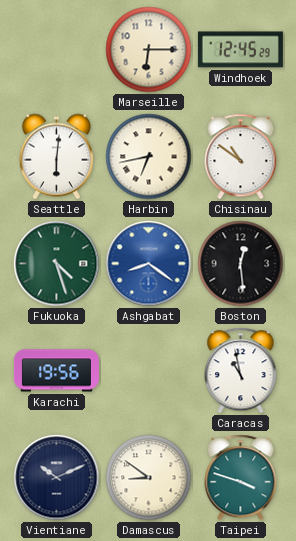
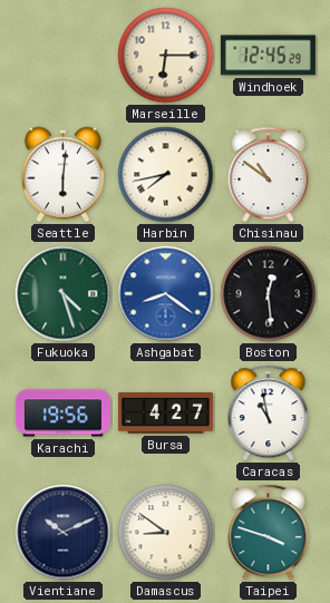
Harbin: 6:43 -> 7:43
Bursa: none -> 4:27
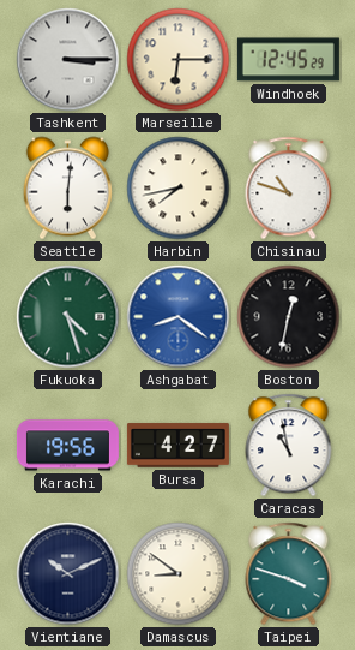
Tashkent: none -> 3:15
Chisinau: 10:51 -> 10:48
Boston: 12:29 -> 12:32
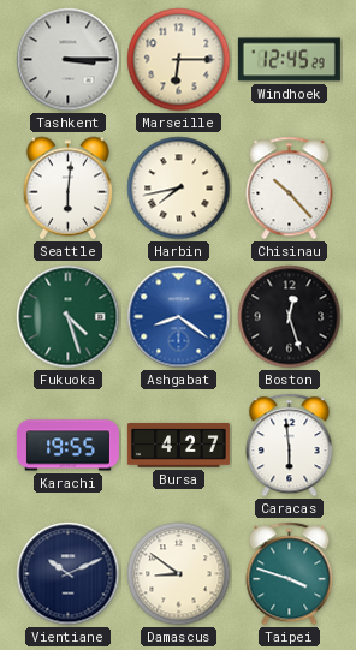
Chisinau: 10:48 -> 10:23
Boston: 12:32 -> 12:27
Karachi: 19:56 -> 19:55
Caracas: 10:58 -> 5:59
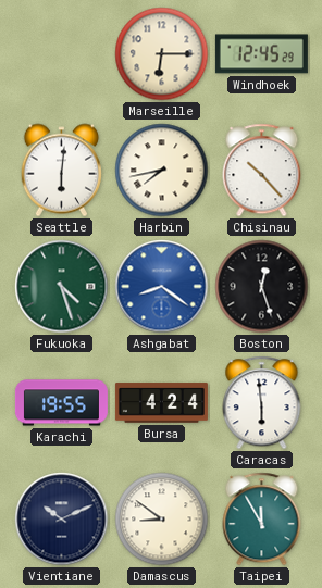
Tashkent: 3:15 -> none
Bursa: 4:27 -> 4:24
Taipei: 3:48 -> 11:55
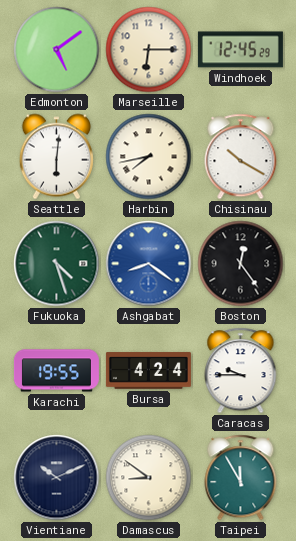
Edmonton: none -> 5:09
Chisinau: 10:23 -> 10:20
Boston: 12:27 -> 12:24
Caracas: 5:59 -> 9:45
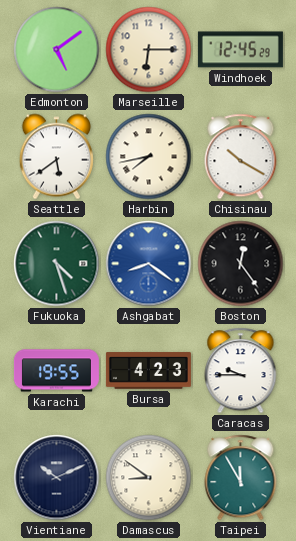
Seattle: 6:01 -> 5:39
Bursa: 4:24 -> 4:23
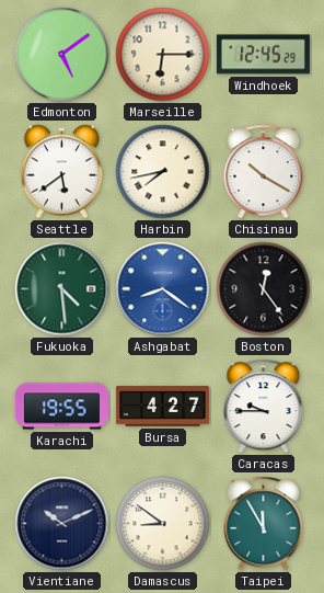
Fukuoka: 4:27 -> 4:29
Bursa: 4:23 -> 4:27
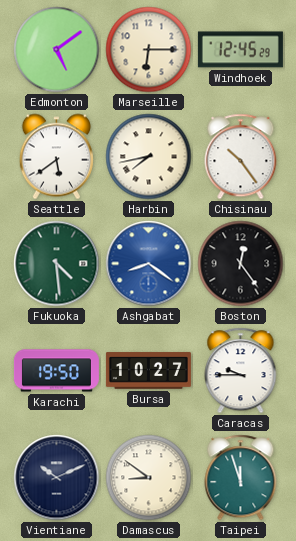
Chisinau: 10:20 -> 10:24
Karachi: 19:55 -> 19:50
Bursa: 4:27 -> 10:27
Taipei: 11:55 -> 11:57
